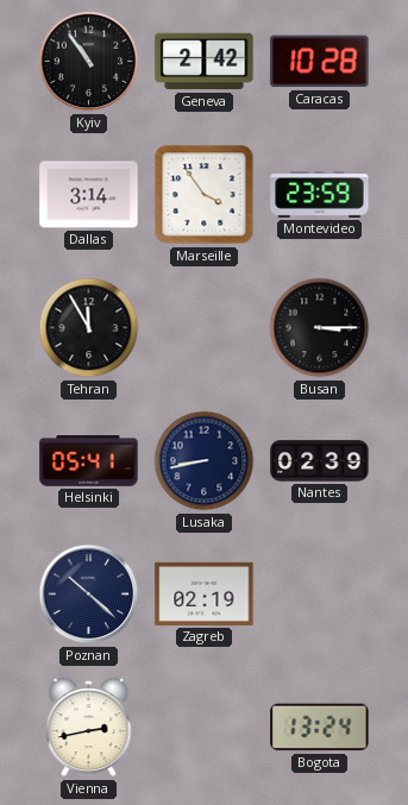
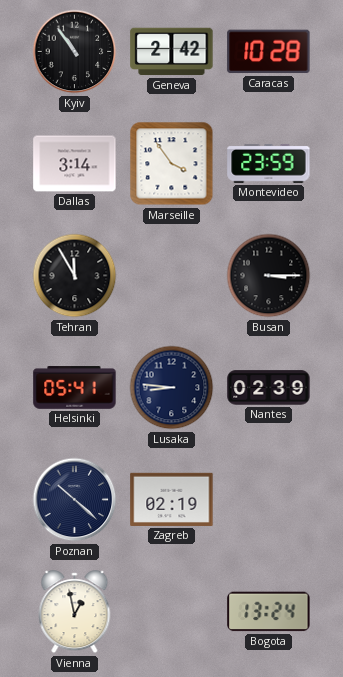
Lusaka: 8:43 -> 8:46
Vienna: 2:43 -> 12:58
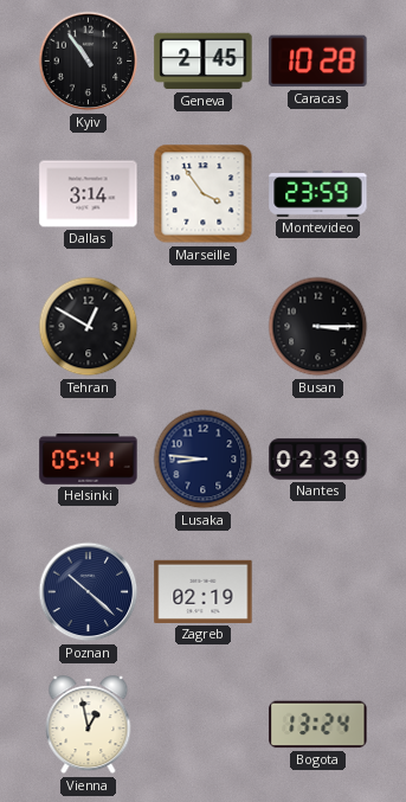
Geneva: 2:42 -> 2:45
Tehran: 11:55 -> 12:50
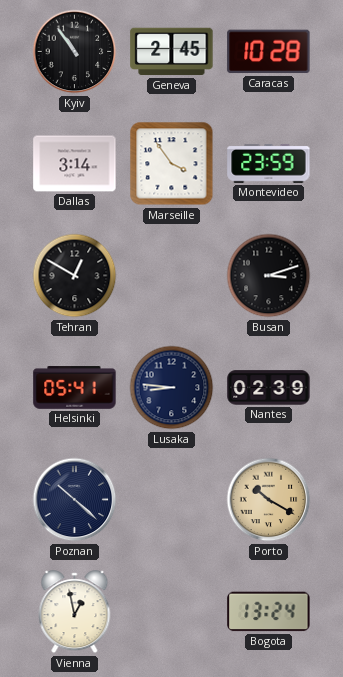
Busan: 3:15 -> 3:12
Zagreb: 02:19 -> none
Porto: none -> 10:20
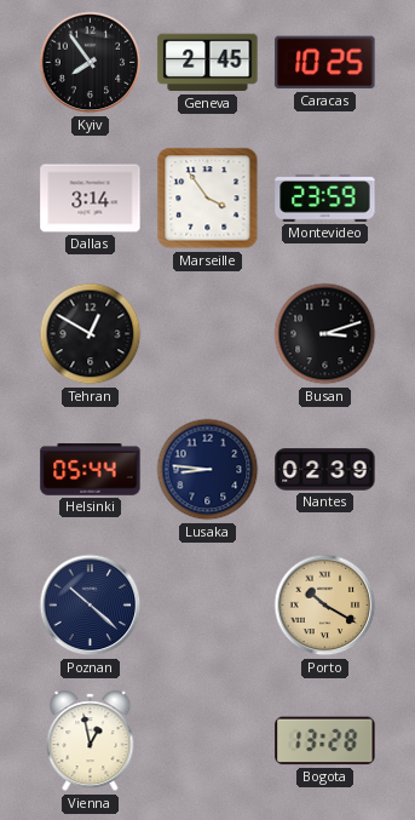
Kyiv: 10:54 -> 7:54
Caracas: 10:28 -> 10:25
Helsinki: 05:41 -> 05:44
Bogota: 13:24 -> 13:28
